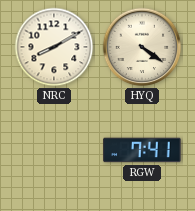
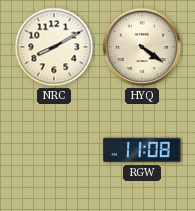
RGW: 7:41 -> 11:08
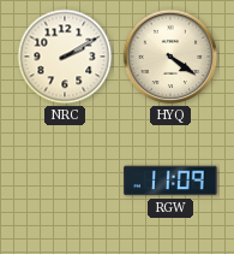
NRC: 8:10 -> 2:10
RGW: 11:08 -> 11:09
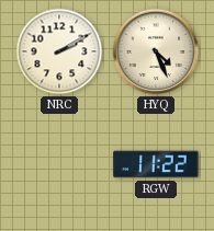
HYQ: 4:21 -> 4:26
RGW: 11:09 -> 11:22
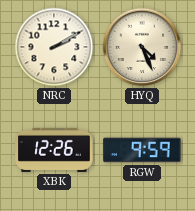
XBK: none -> 12:26
RGW: 11:22 -> 9:59
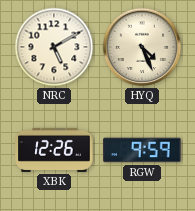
NRC: 2:10 -> 5:10
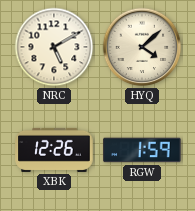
HYQ: 4:26 -> 4:08
RGW: 9:59 -> 1:59
